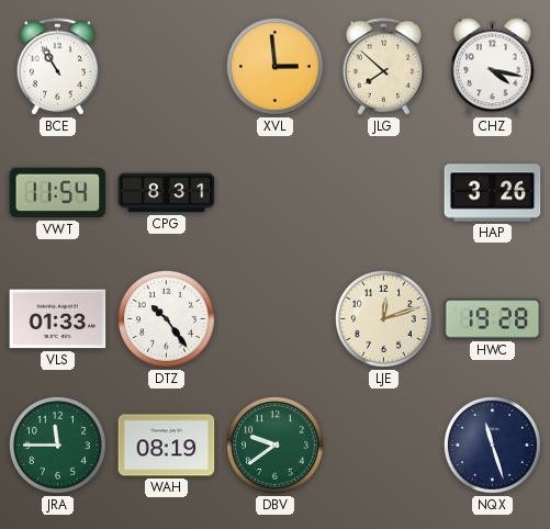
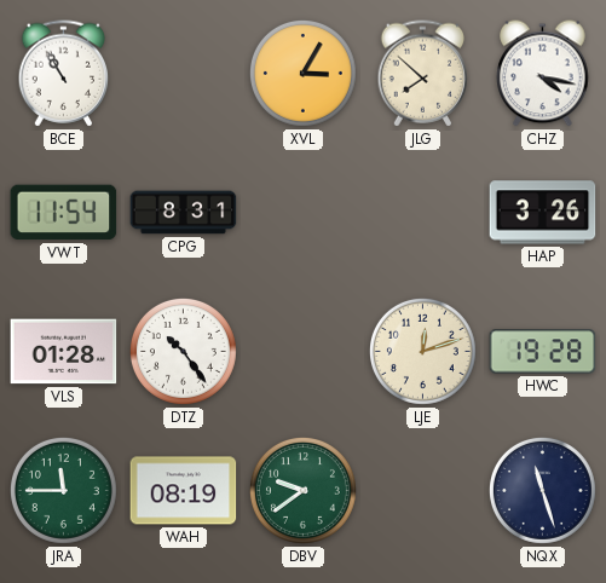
XVL: 2:59 -> 3:05
VLS: 01:33 -> 01:28
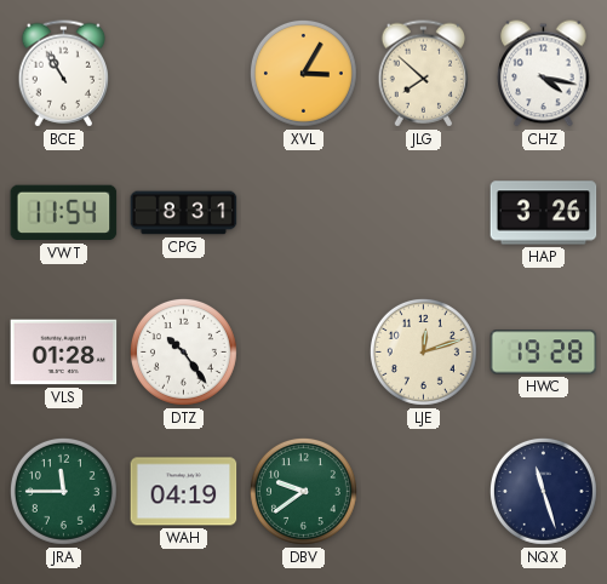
WAH: 08:19 -> 04:19
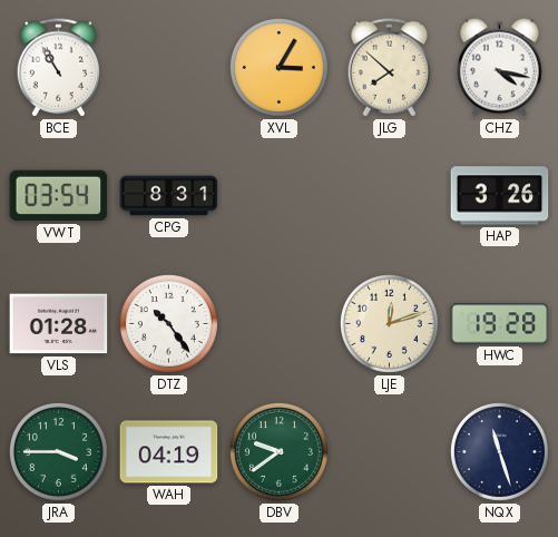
VWT: 11:54 -> 03:54
JRA: 11:45 -> 3:45
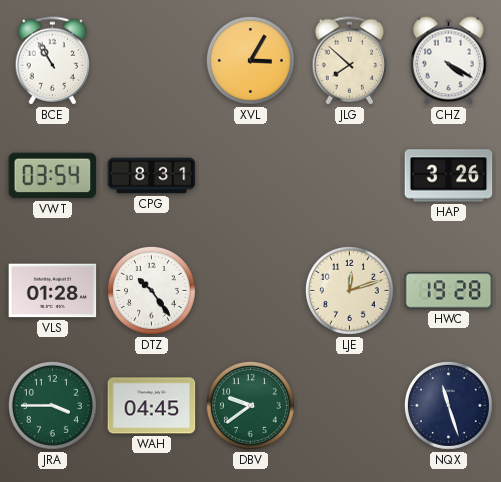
CHZ: 4:17 -> 4:20
WAH: 04:19 -> 04:45
